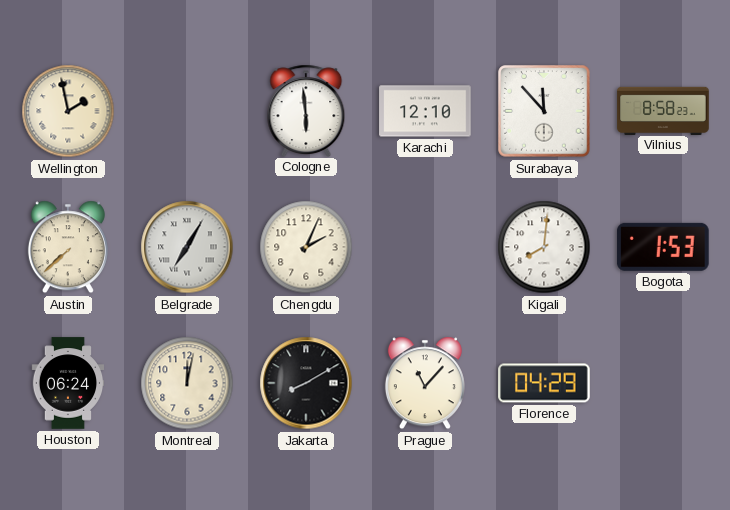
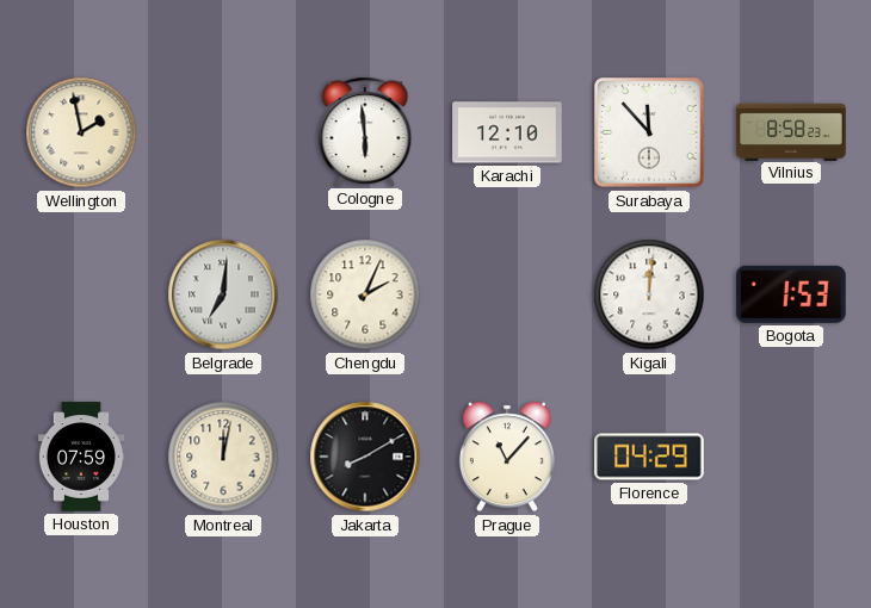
Austin: 7:38 -> none
Belgrade: 7:05 -> 7:01
Kigali: 8:01 -> 12:01
Houston: 06:24 -> 07:59
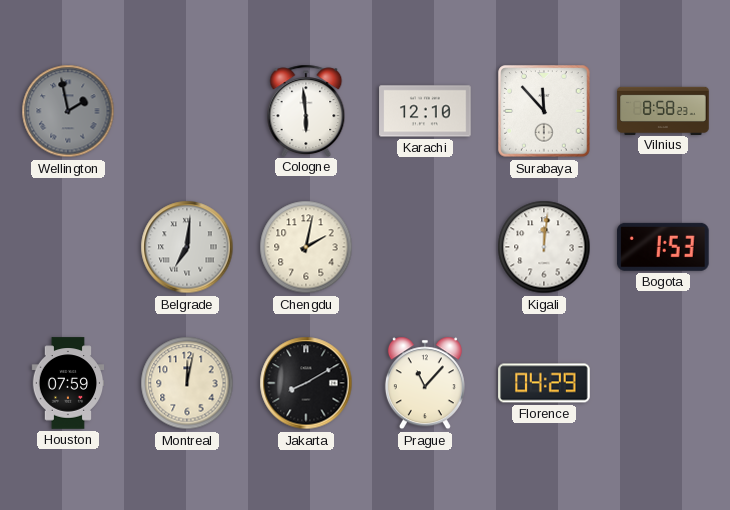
Wellington dial: cream -> grey
Chengdu: 2:04 -> 2:02
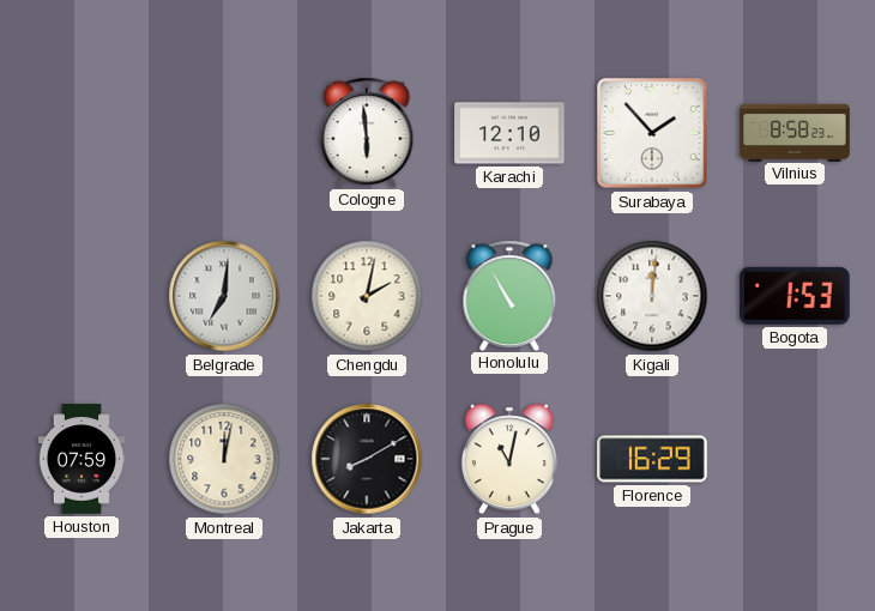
Wellington: 1:58 -> none
Surabaya: 11:53 -> 1:53
Honolulu: none -> 10:55
Prague: 11:07 -> 11:02
Florence: 04:29 -> 16:29
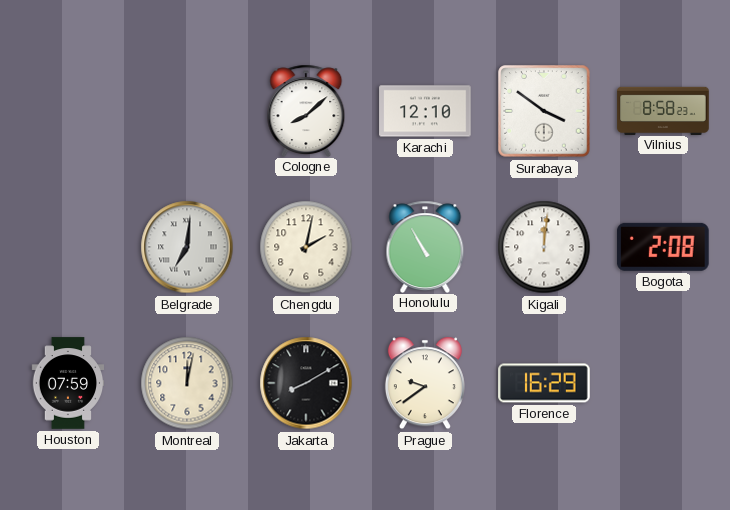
Cologne: 5:59 -> 8:08
Surabaya: 1:53 -> 3:51
Bogota: 1:53 -> 2:08
Prague: 11:02 -> 9:39
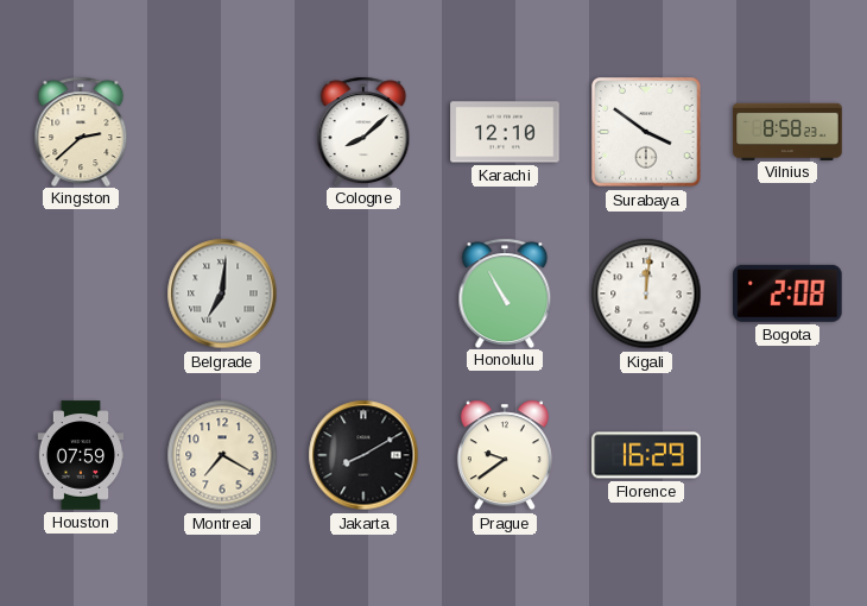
Kingston: none -> 2:38
Chengdu: 2:02 -> none
Montreal: 12:02 -> 7:20
